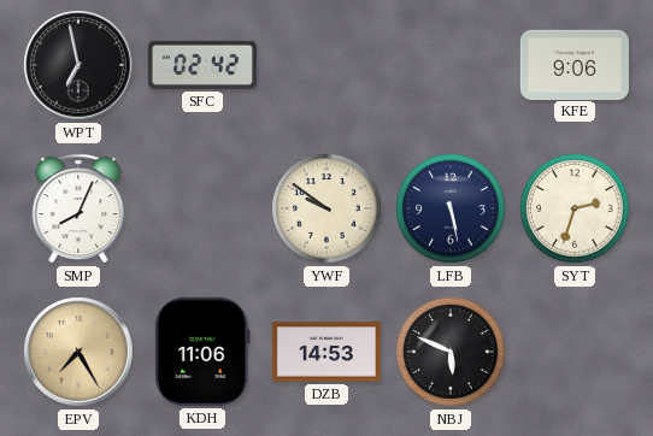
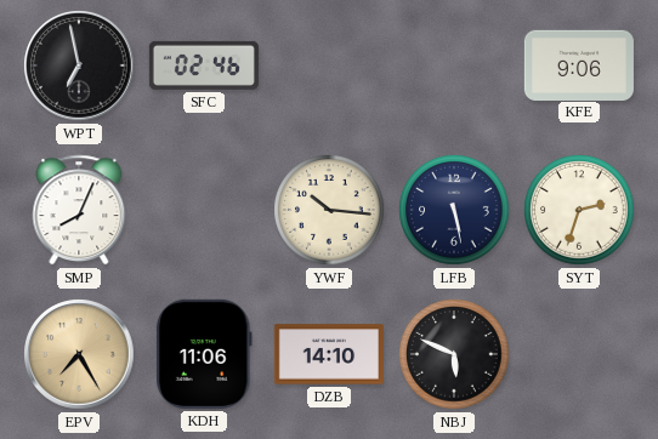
SFC: 02:42 -> 02:46
YWF: 9:51 -> 10:16
DZB: 14:53 -> 14:10
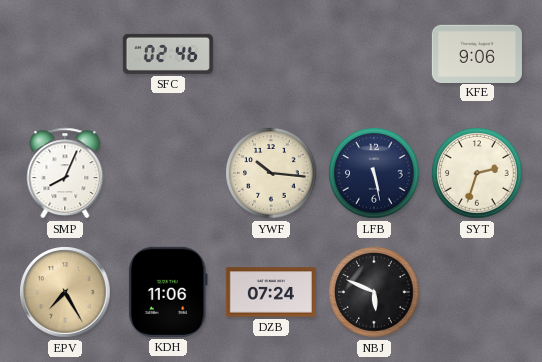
WPT: 6:58 -> none
DZB: 14:10 -> 07:24
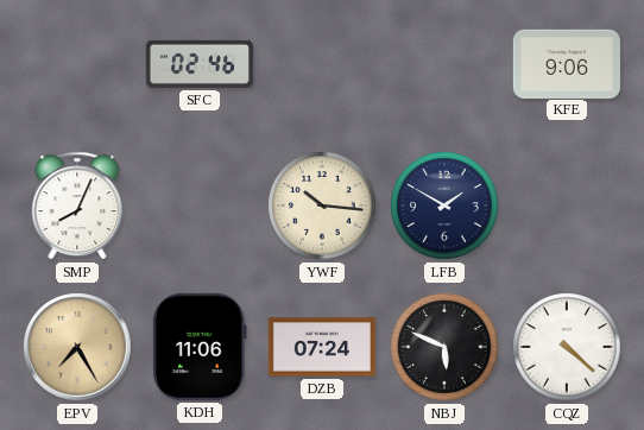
LFB: 5:28 -> 1:50
SYT: 2:33 -> none
CQZ: none -> 4:22
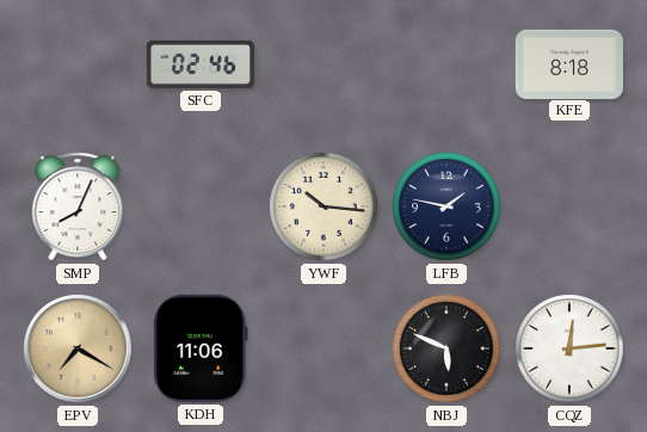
KFE: 9:06 -> 8:18
LFB: 1:50 -> 1:47
EPV: 7:25 -> 7:20
DZB: 07:24 -> none
CQZ: 4:22 -> 12:14
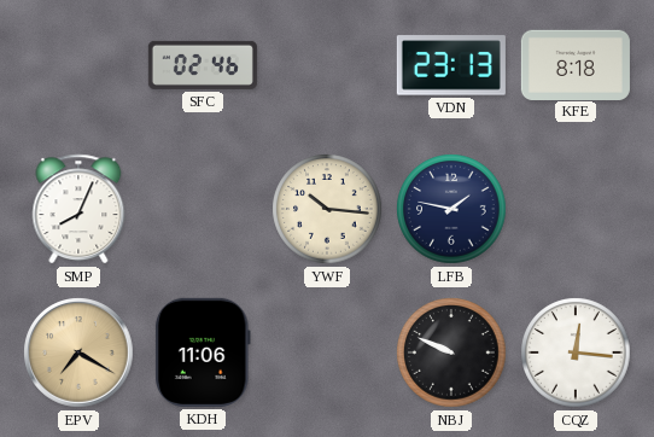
VDN: none -> 23:13
NBJ: 5:49 -> 9:49
CQZ: 12:14 -> 12:16
